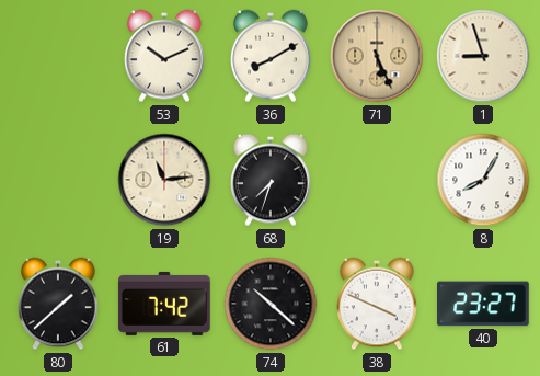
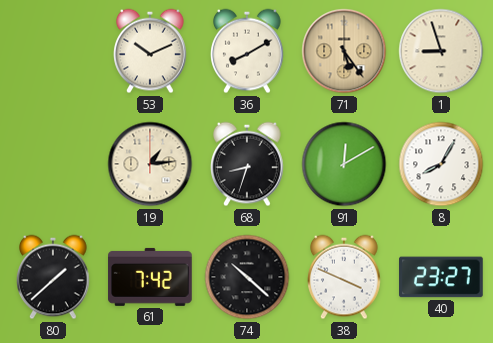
71: 5:26 -> 5:24
19: 11:14 -> 1:14
68: 7:33 -> 8:33
91: none -> 12:10
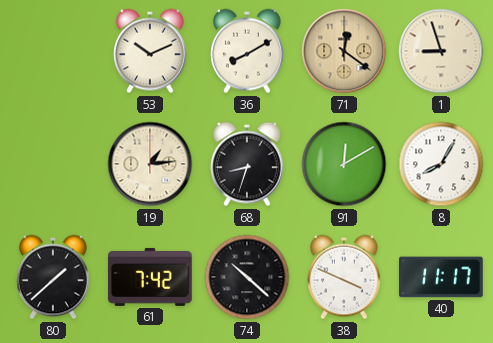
71: 5:24 -> 12:21
40: 23:27 -> 11:17
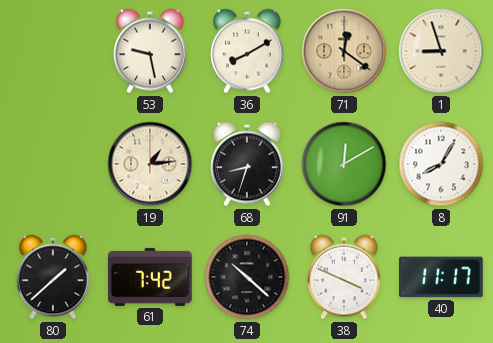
53: 10:11 -> 9:28
